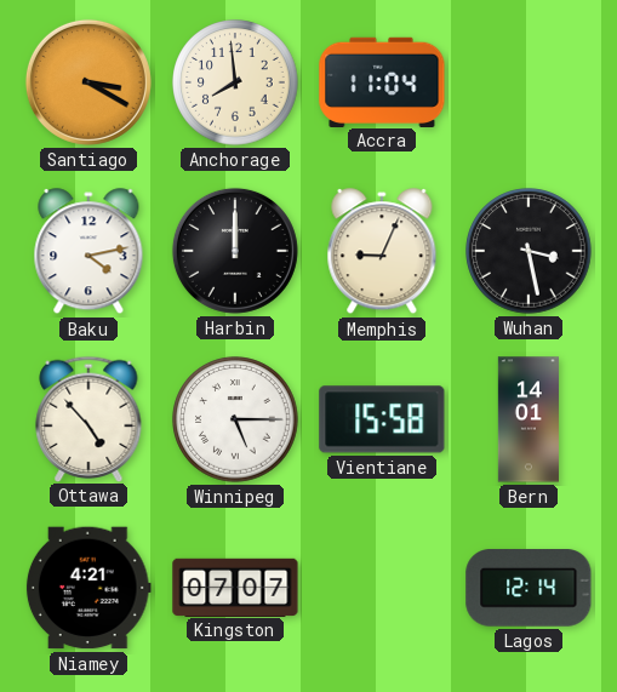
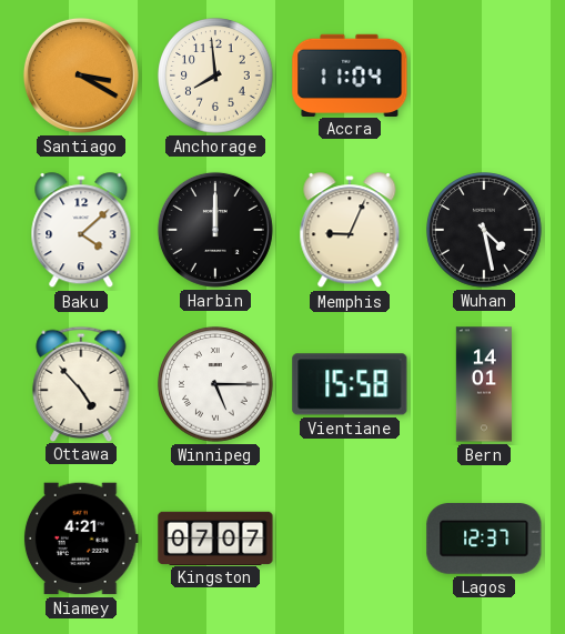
Baku: 4:13 -> 4:08
Wuhan: 3:28 -> 4:28
Lagos: 12:14 -> 12:37
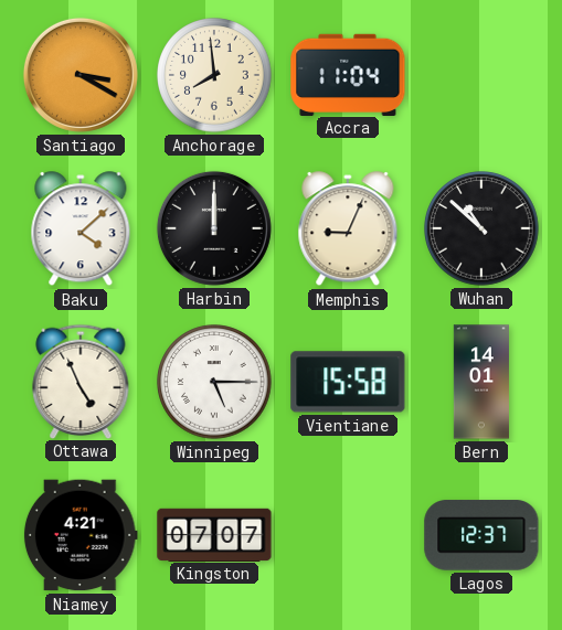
Wuhan: 4:28 -> 10:52
Ottawa: 4:53 -> 4:56
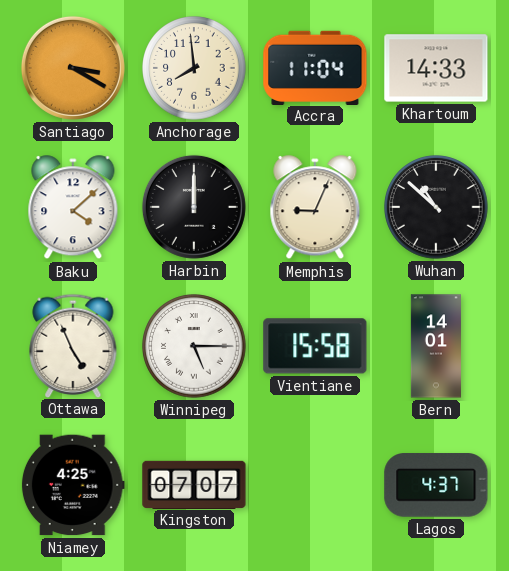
Khartoum: none -> 14:33
Niamey: 4:21 -> 4:25
Lagos: 12:37 -> 4:37
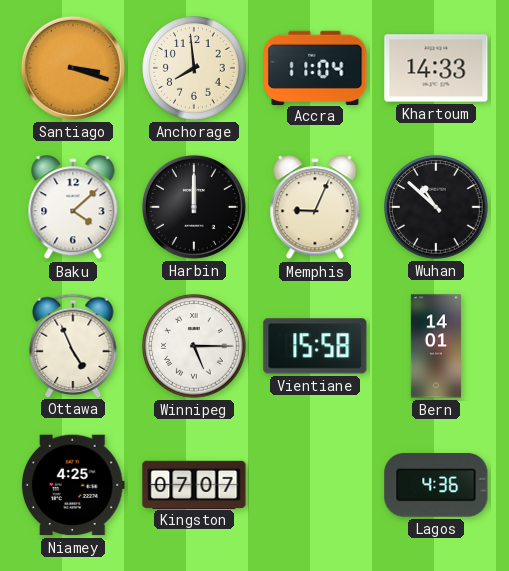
Santiago: 3:20 -> 3:18
Lagos: 4:37 -> 4:36
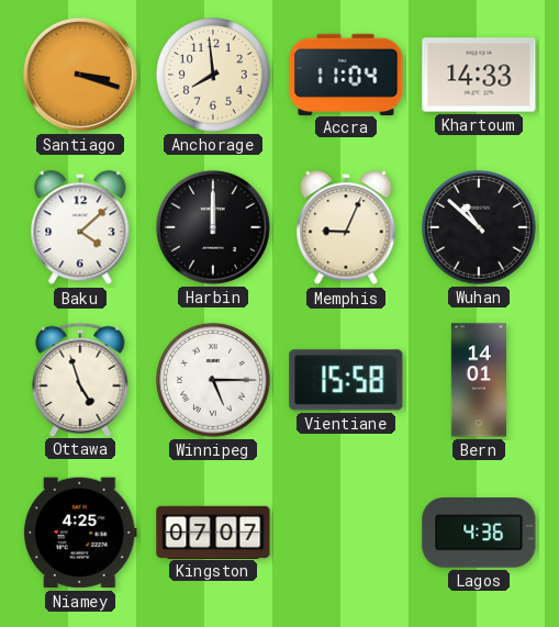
Ottawa: 4:56 -> 4:57
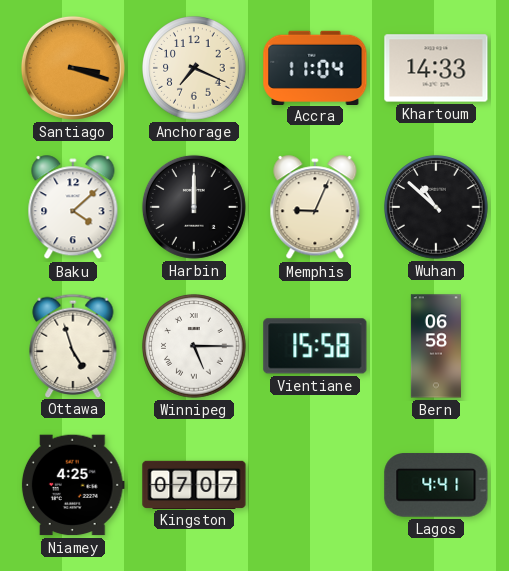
Anchorage: 7:59 -> 7:19
Bern: 14:01 -> 06:58
Lagos: 4:36 -> 4:41
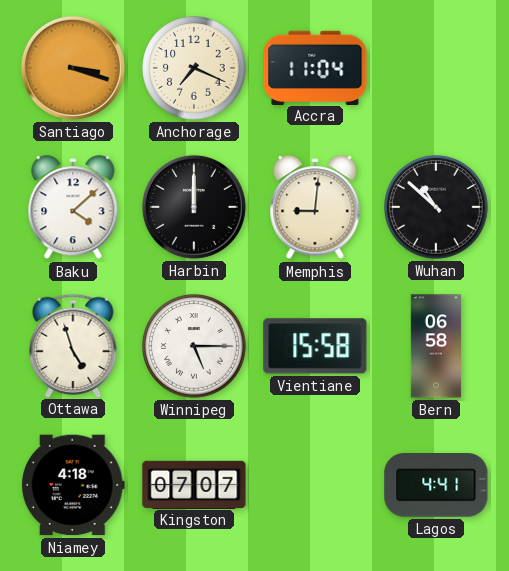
Khartoum: 14:33 -> none
Memphis: 9:04 -> 9:01
Niamey: 4:25 -> 4:18
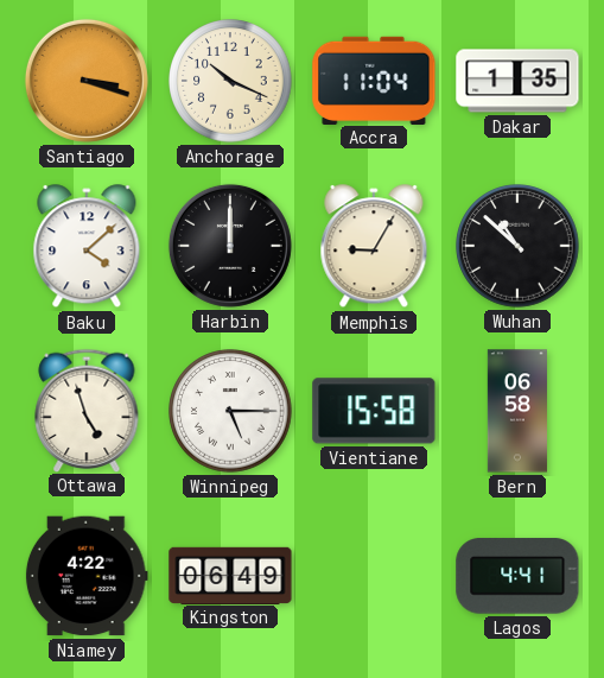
Anchorage: 7:19 -> 10:19
Dakar: none -> 1:35
Memphis: 9:01 -> 9:05
Niamey: 4:18 -> 4:22
Kingston: 07:07 -> 06:49
